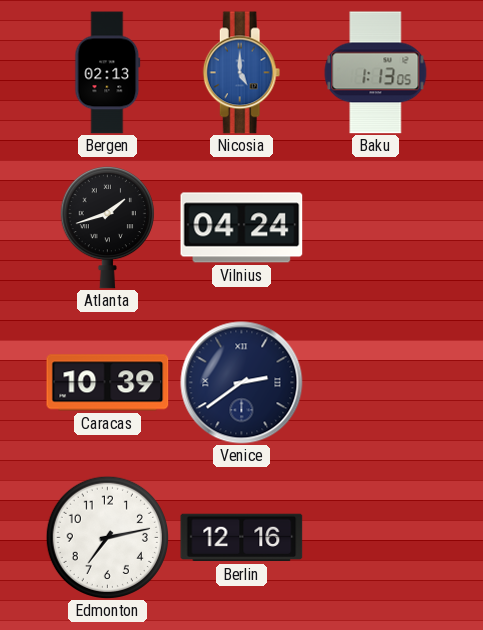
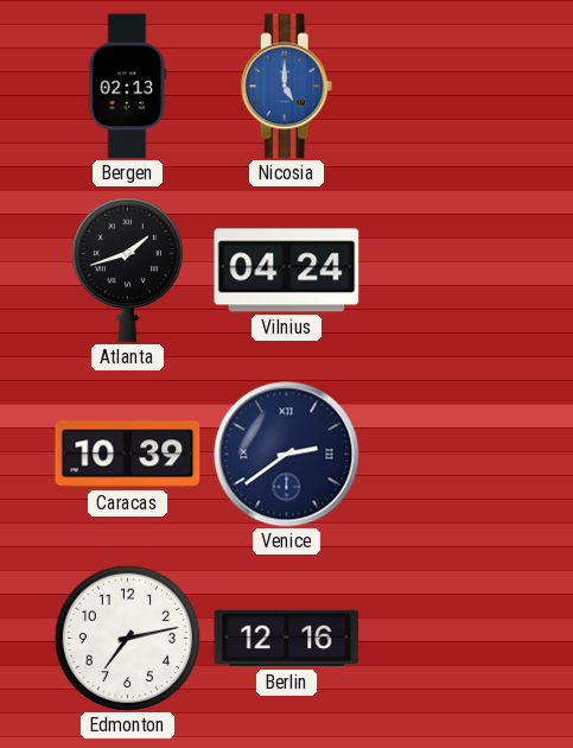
Baku: 1:13 -> none
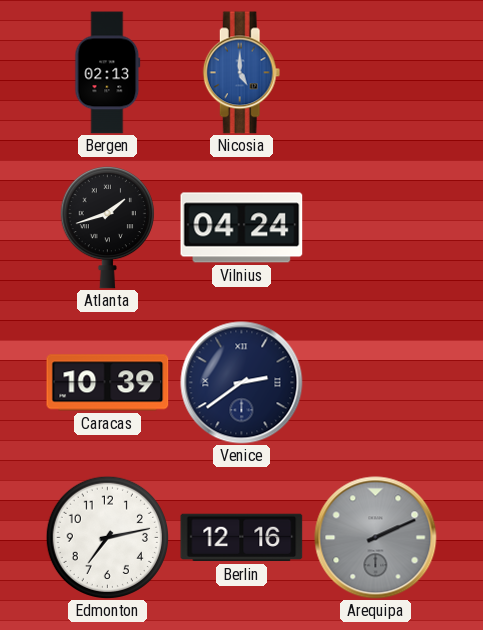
Arequipa: none -> 2:11
